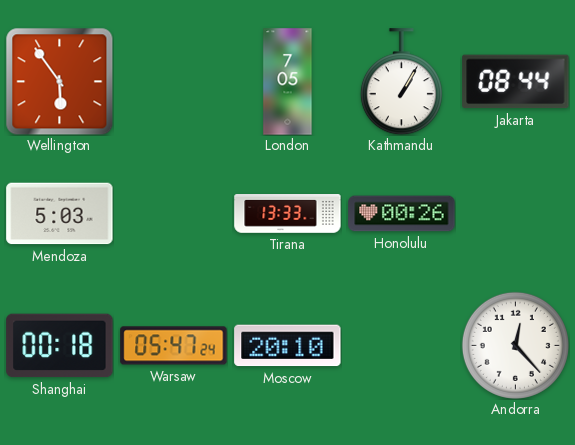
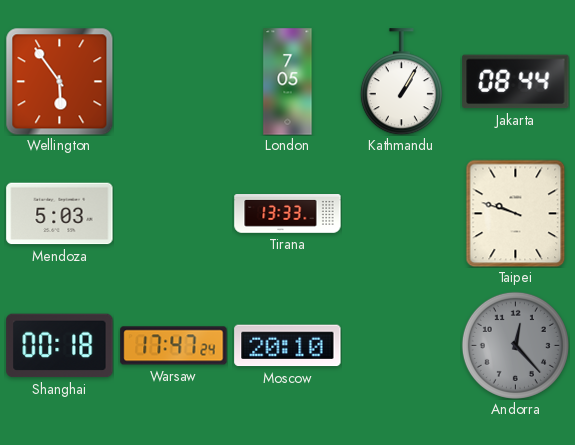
Honolulu: 00:26 -> none
Taipei: none -> 9:48
Warsaw: 05:47 -> 17:47
Andorra dial: white -> grey
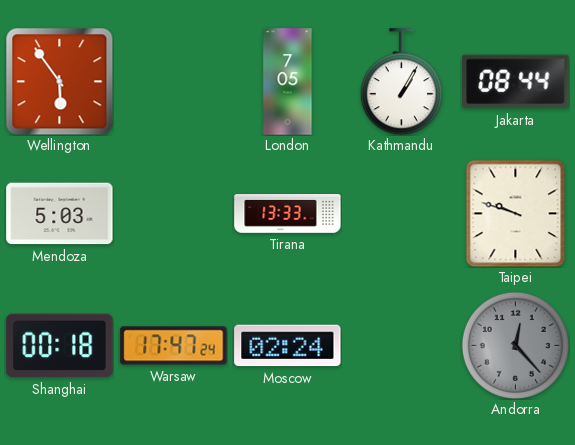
Moscow: 20:10 -> 02:24
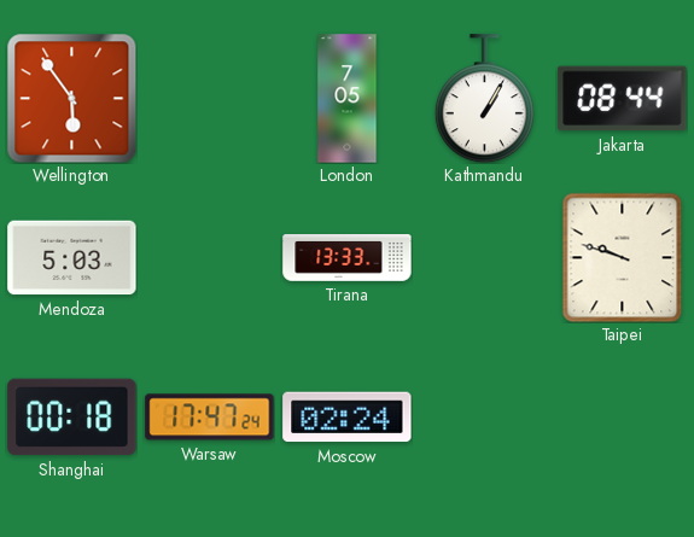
Andorra: 12:23 -> none
